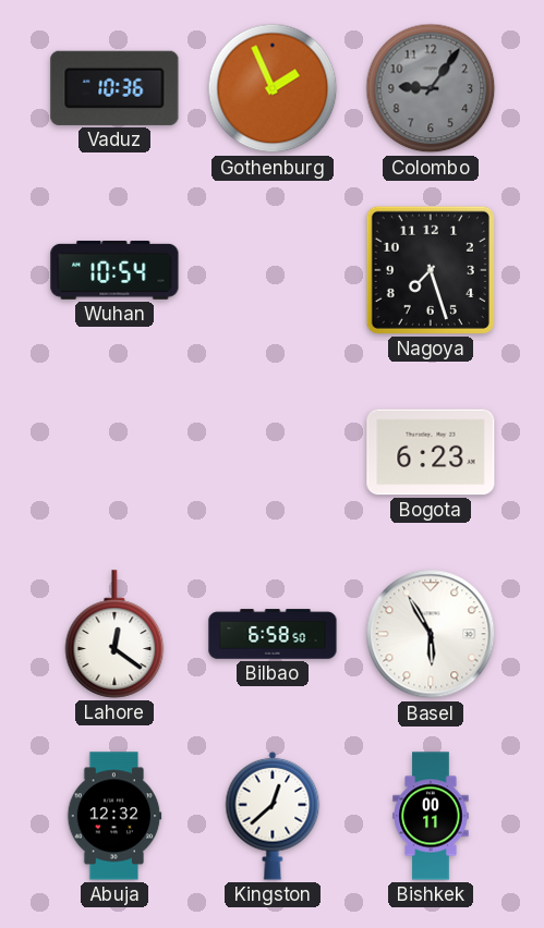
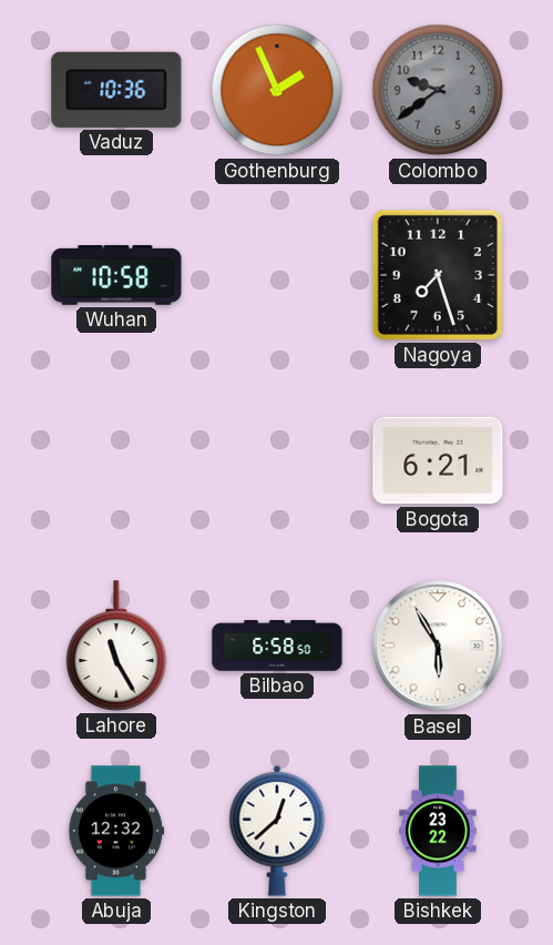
Colombo: 9:06 -> 9:39
Wuhan: 10:54 -> 10:58
Bogota: 6:23 -> 6:21
Lahore: 12:21 -> 11:25
Bishkek: 00:11 -> 23:22
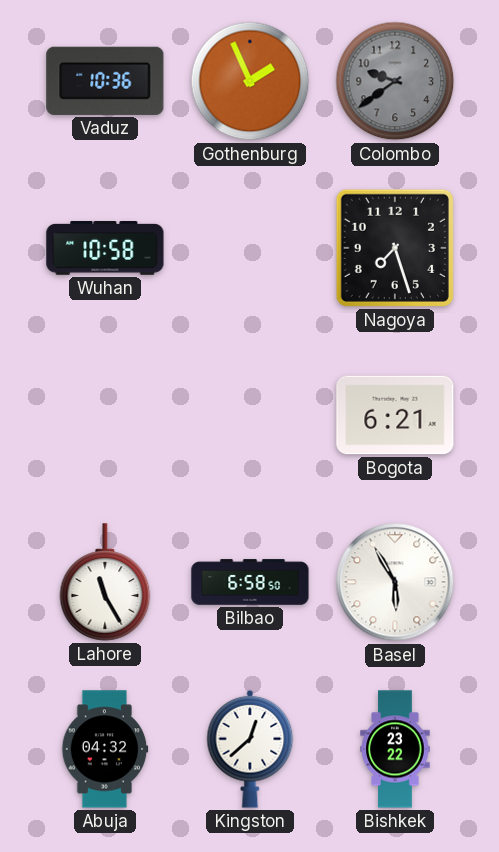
Abuja: 12:32 -> 04:32
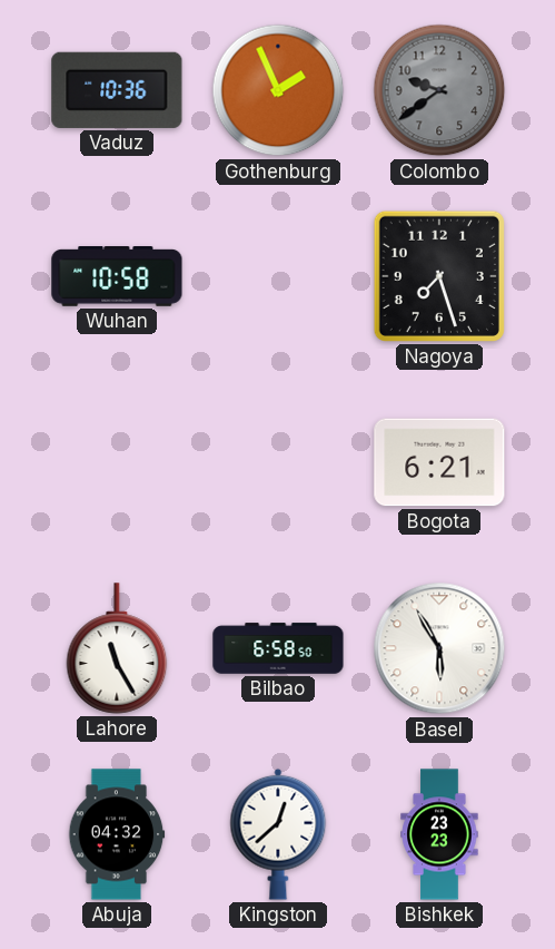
Bishkek: 23:22 -> 23:23
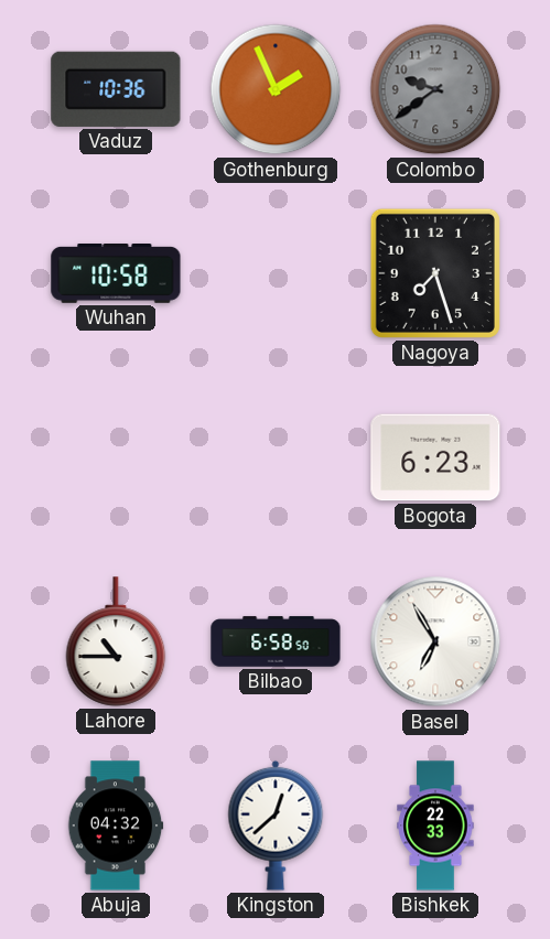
Bogota: 6:21 -> 6:23
Lahore: 11:25 -> 10:45
Basel: 5:55 -> 6:55
Bishkek: 23:23 -> 22:33
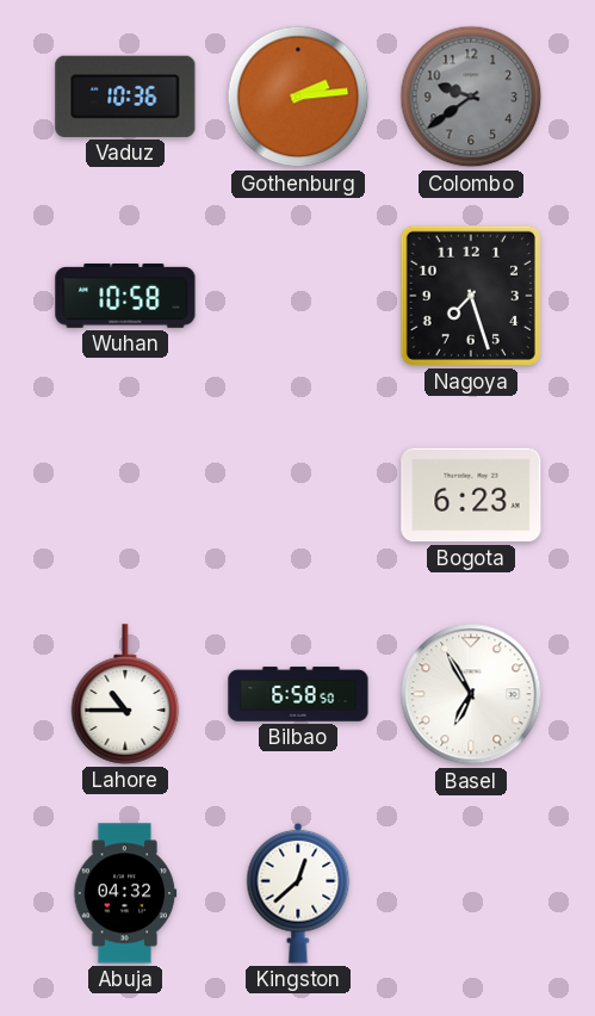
Gothenburg: 1:56 -> 2:14
Bishkek: 22:33 -> none
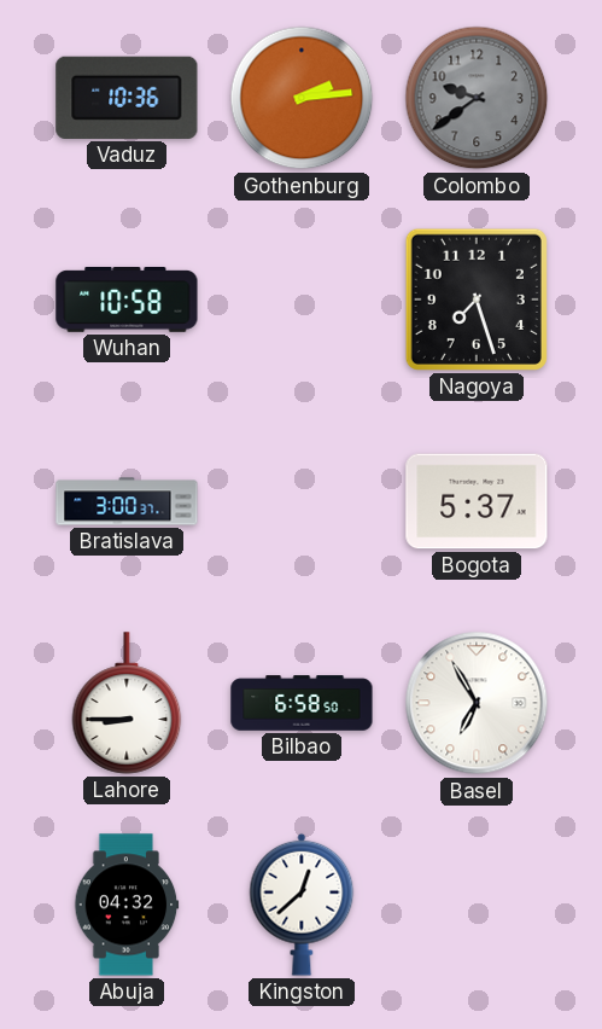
Bratislava: none -> 3:00
Bogota: 6:23 -> 5:37
Lahore: 10:45 -> 8:45
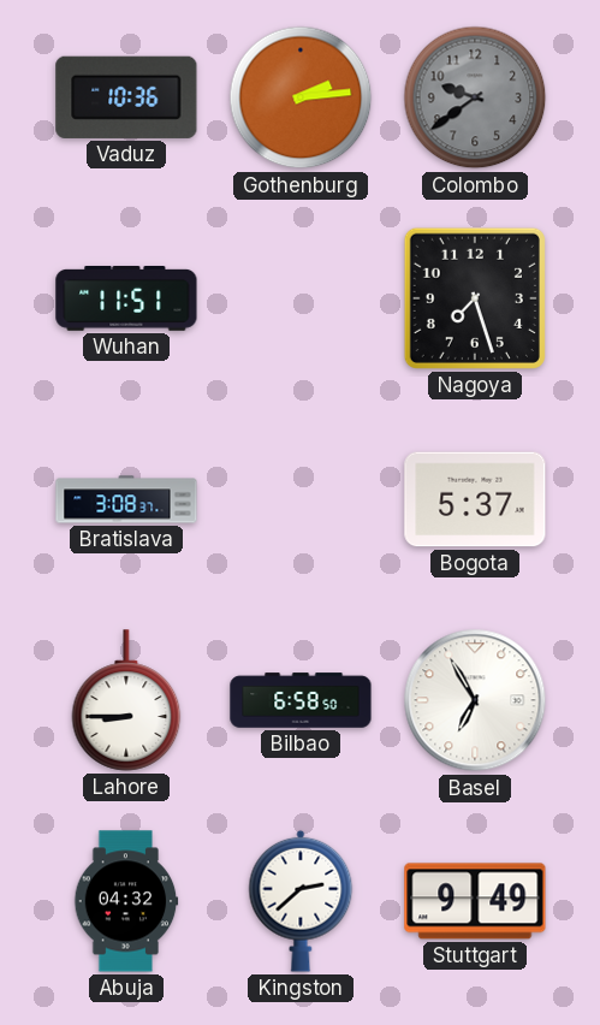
Wuhan: 10:58 -> 11:51
Bratislava: 3:00 -> 3:08
Kingston: 12:38 -> 2:38
Stuttgart: none -> 9:49
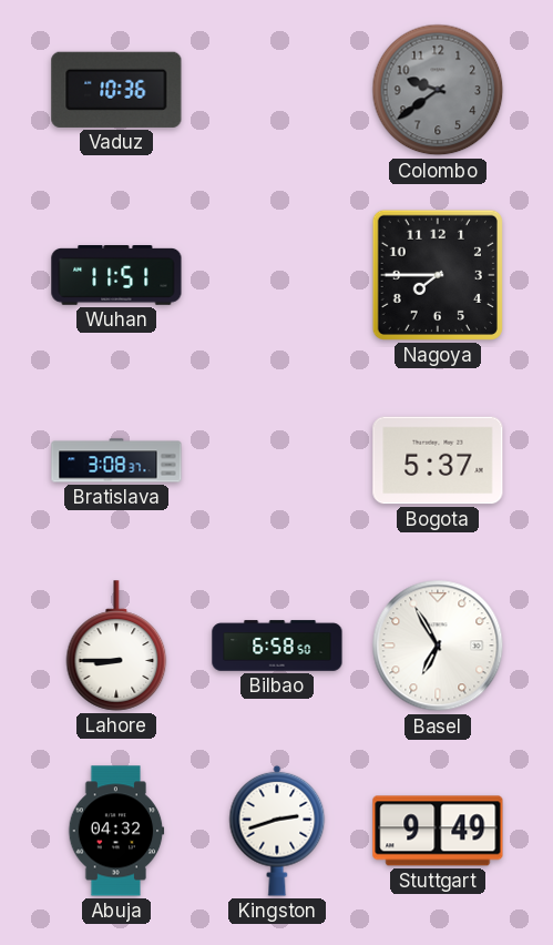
Gothenburg: 2:14 -> none
Nagoya: 7:27 -> 7:45
Kingston: 2:38 -> 2:42
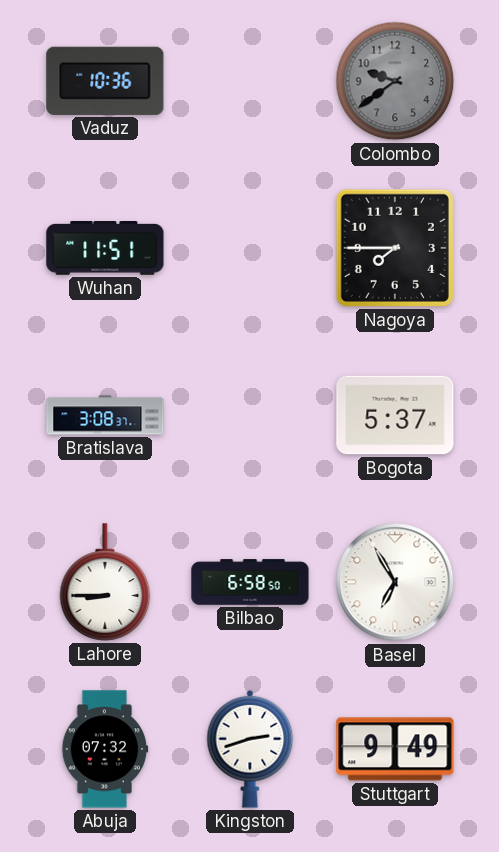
Abuja: 04:32 -> 07:32
